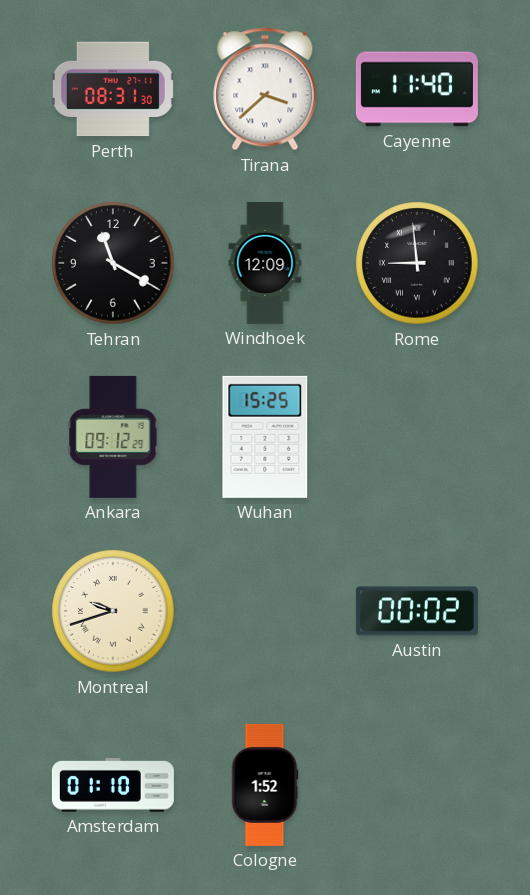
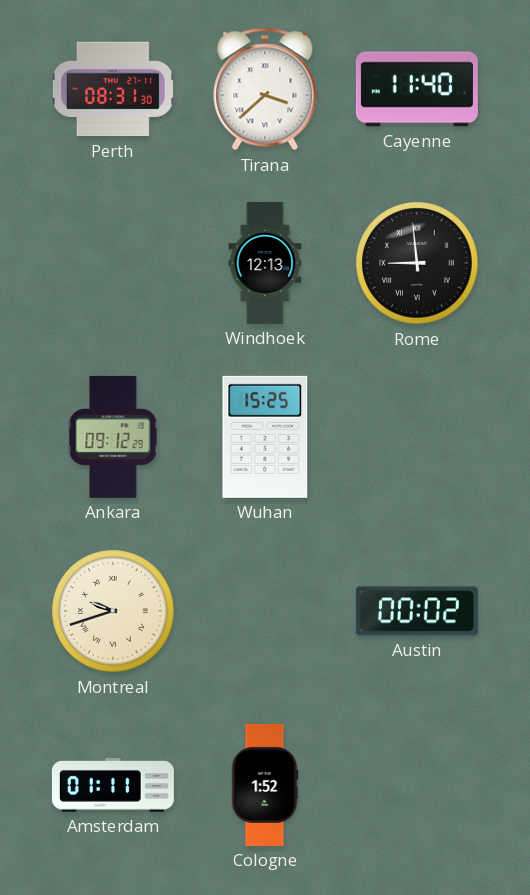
Tehran: 11:20 -> none
Windhoek: 12:09 -> 12:13
Amsterdam: 01:10 -> 01:11
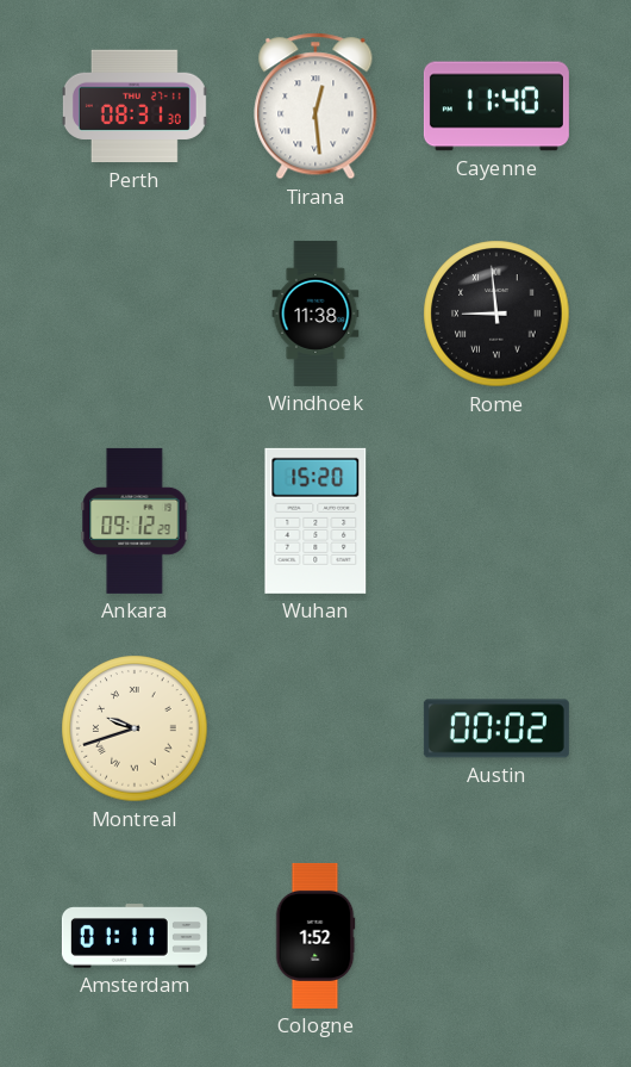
Tirana: 3:38 -> 12:29
Windhoek: 12:13 -> 11:38
Wuhan: 15:25 -> 15:20
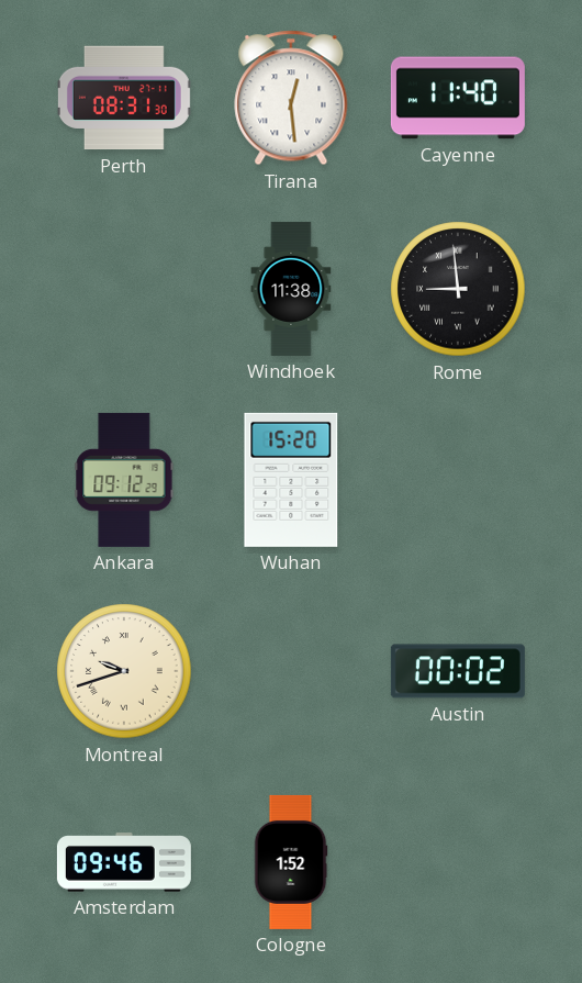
Amsterdam: 01:11 -> 09:46
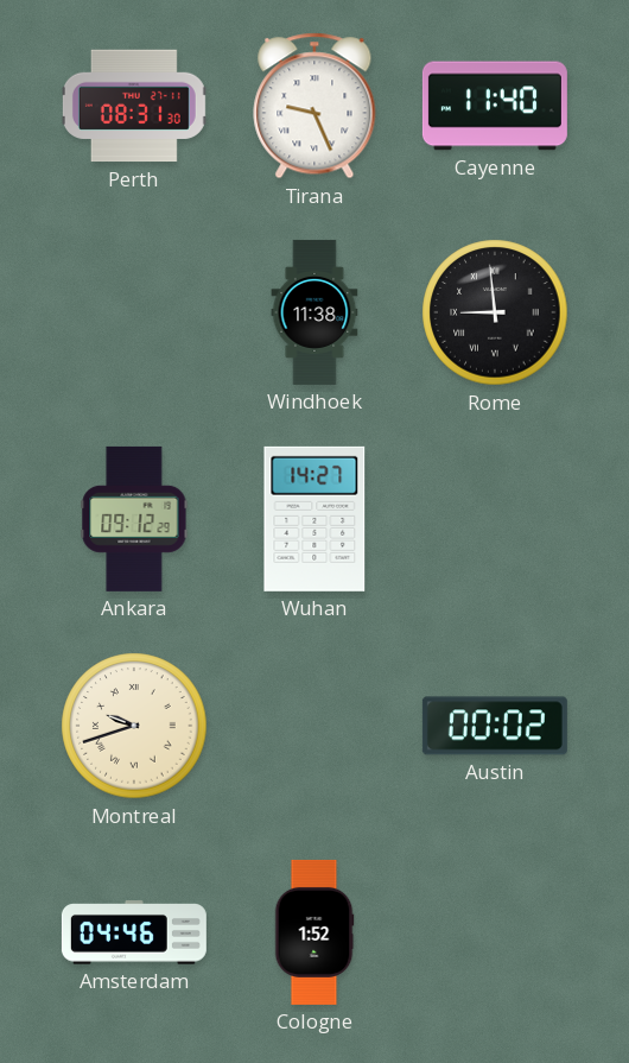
Tirana: 12:29 -> 9:26
Wuhan: 15:20 -> 14:27
Amsterdam: 09:46 -> 04:46
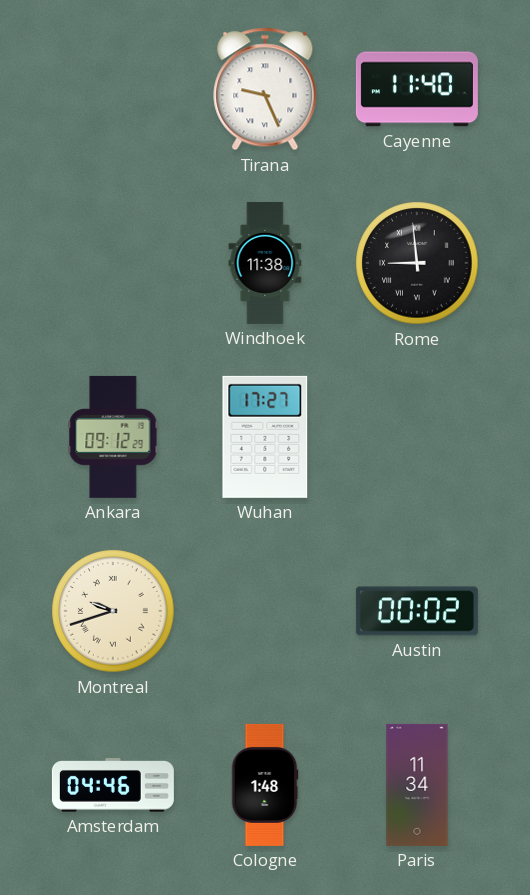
Perth: 08:31 -> none
Wuhan: 14:27 -> 17:27
Cologne: 1:52 -> 1:48
Paris: none -> 11:34
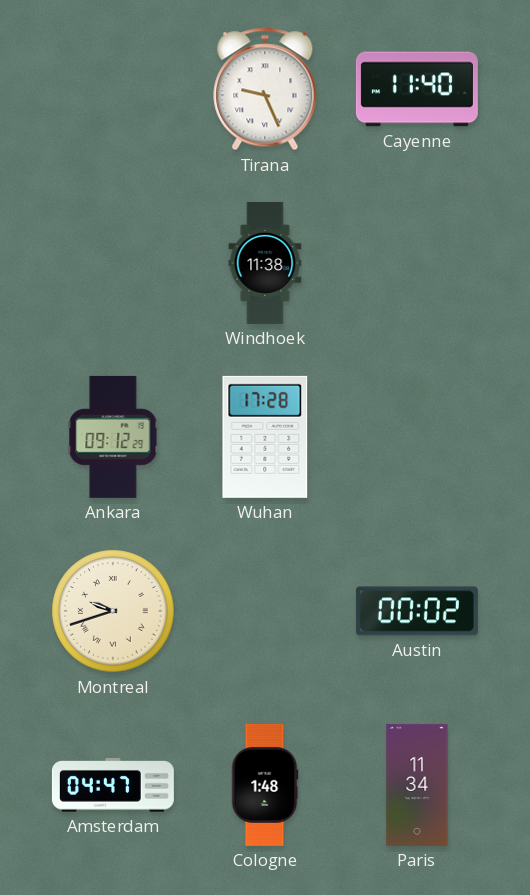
Rome: 8:59 -> none
Wuhan: 17:27 -> 17:28
Amsterdam: 04:46 -> 04:47
